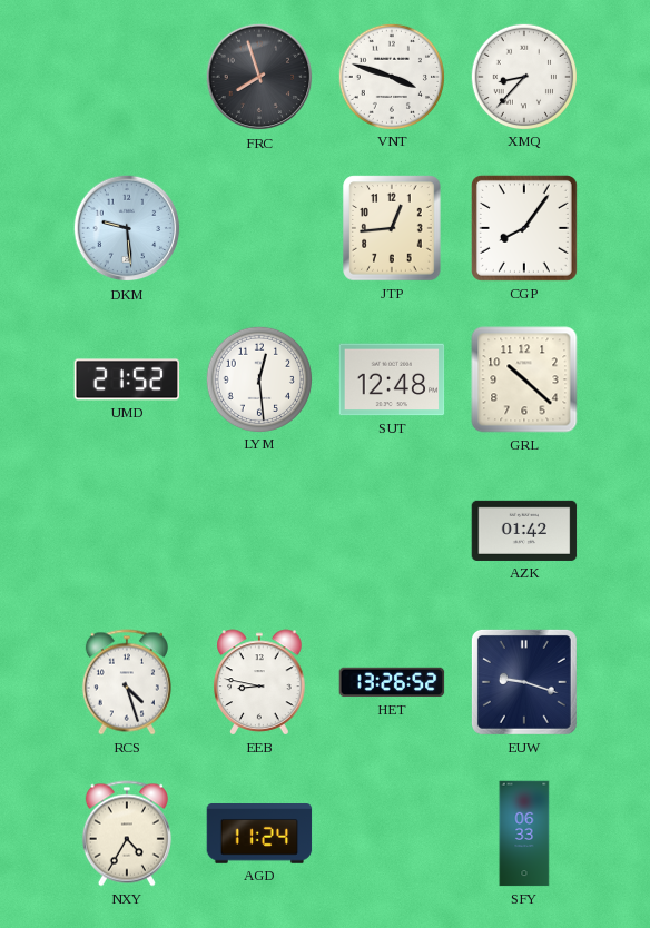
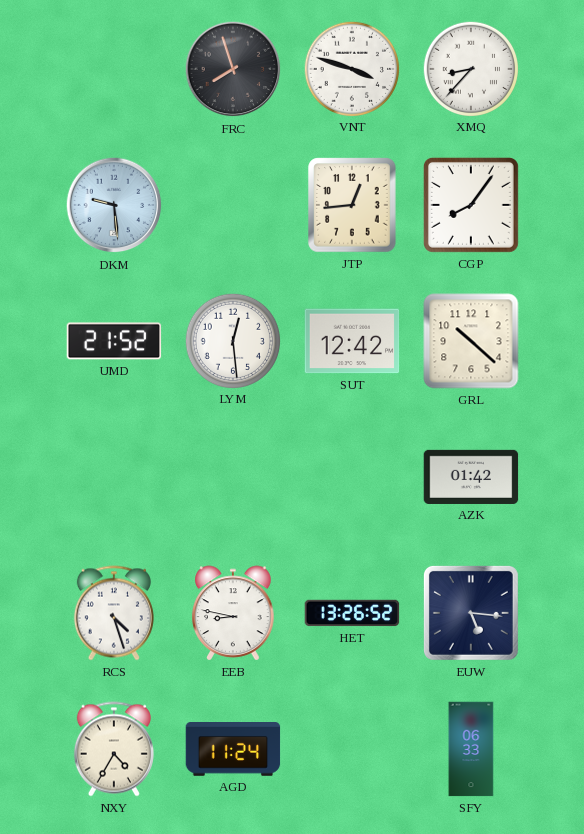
SUT: 12:48 -> 12:42
EUW: 9:18 -> 5:16
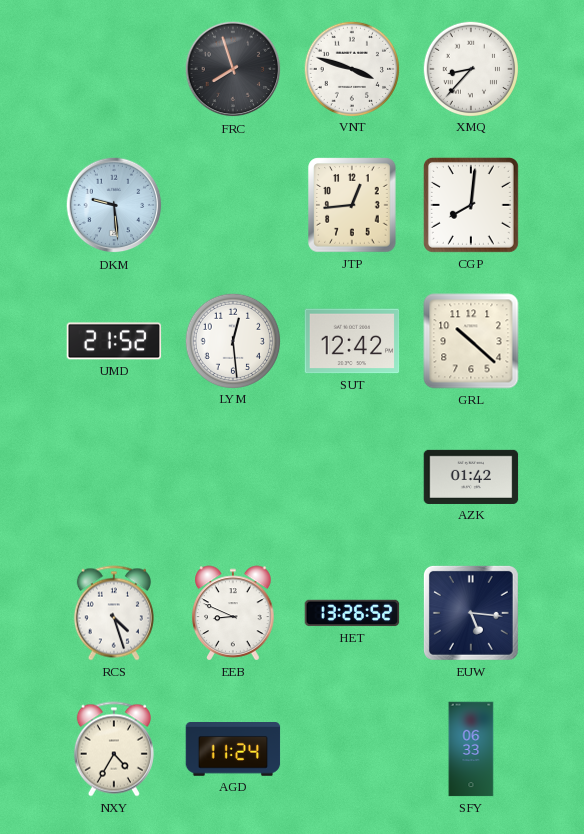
CGP: 8:06 -> 8:01
EEB: 8:47 -> 8:49
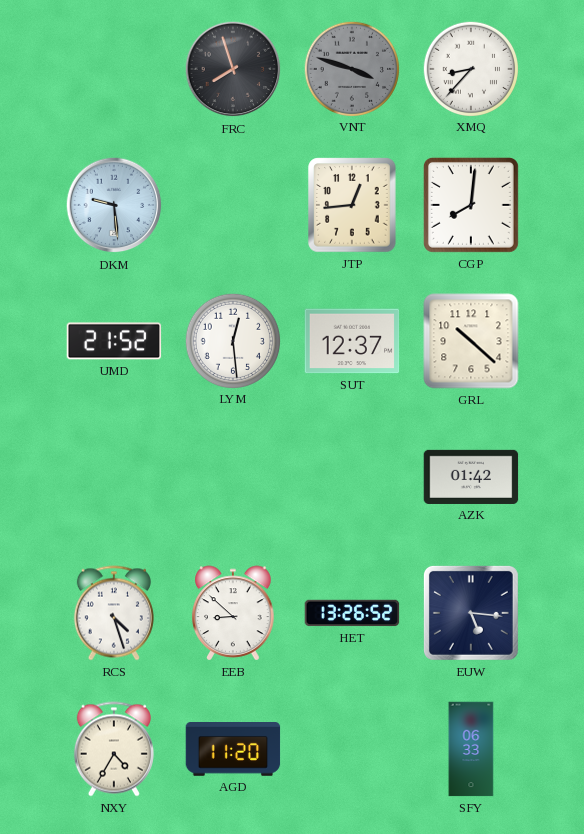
VNT dial: white -> grey
SUT: 12:42 -> 12:37
EEB: 8:49 -> 8:52
AGD: 11:24 -> 11:20
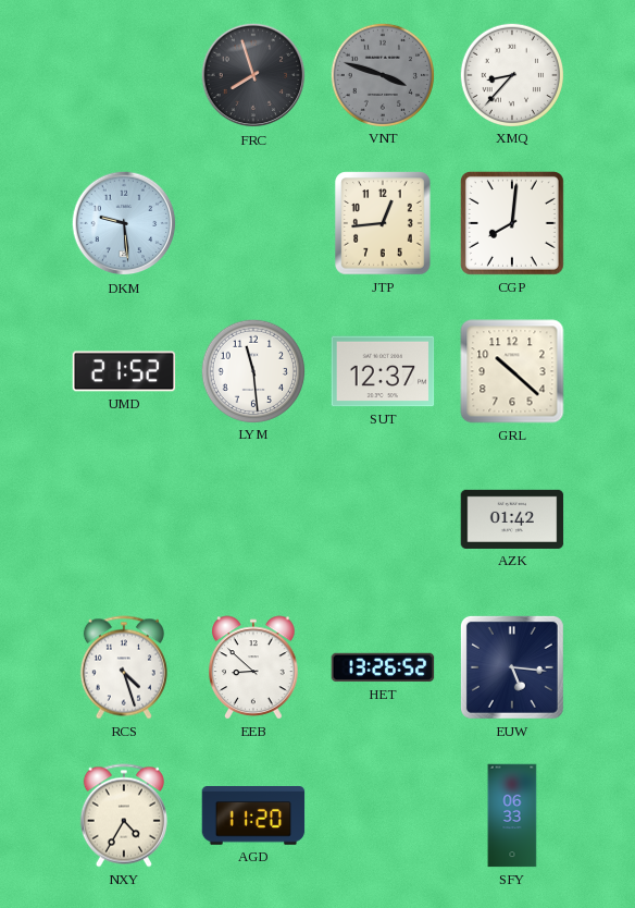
LYM: 12:29 -> 11:29
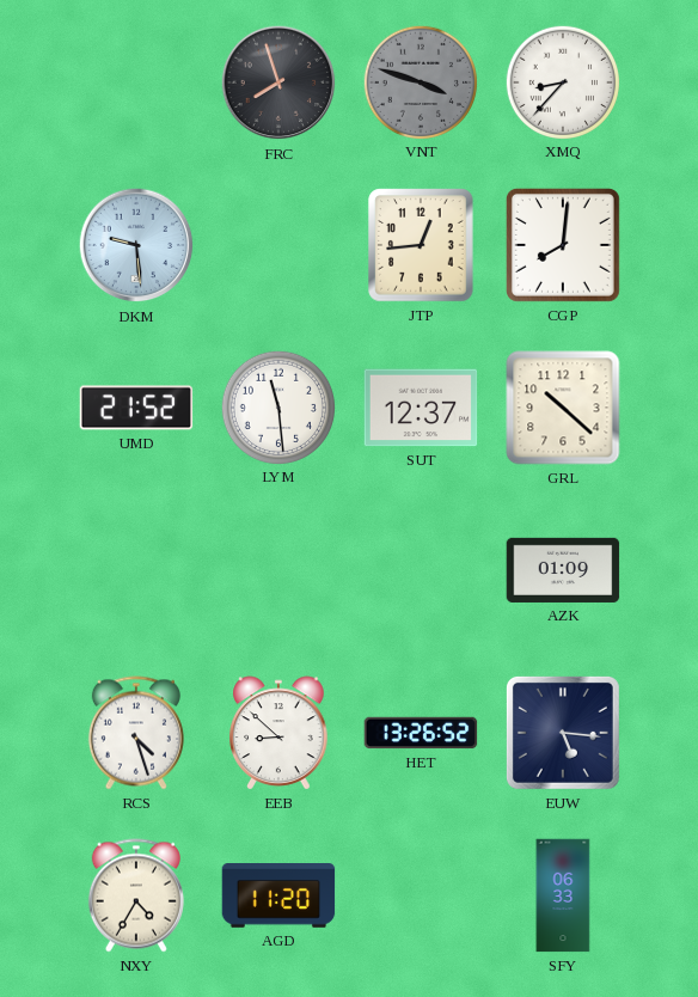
AZK: 01:42 -> 01:09
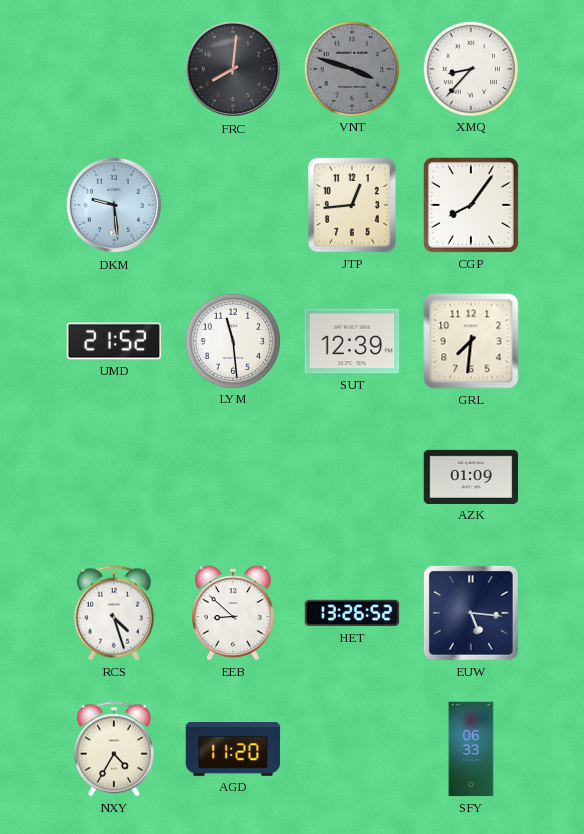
FRC: 7:57 -> 8:01
CGP: 8:01 -> 8:06
SUT: 12:37 -> 12:39
GRL: 10:22 -> 7:31
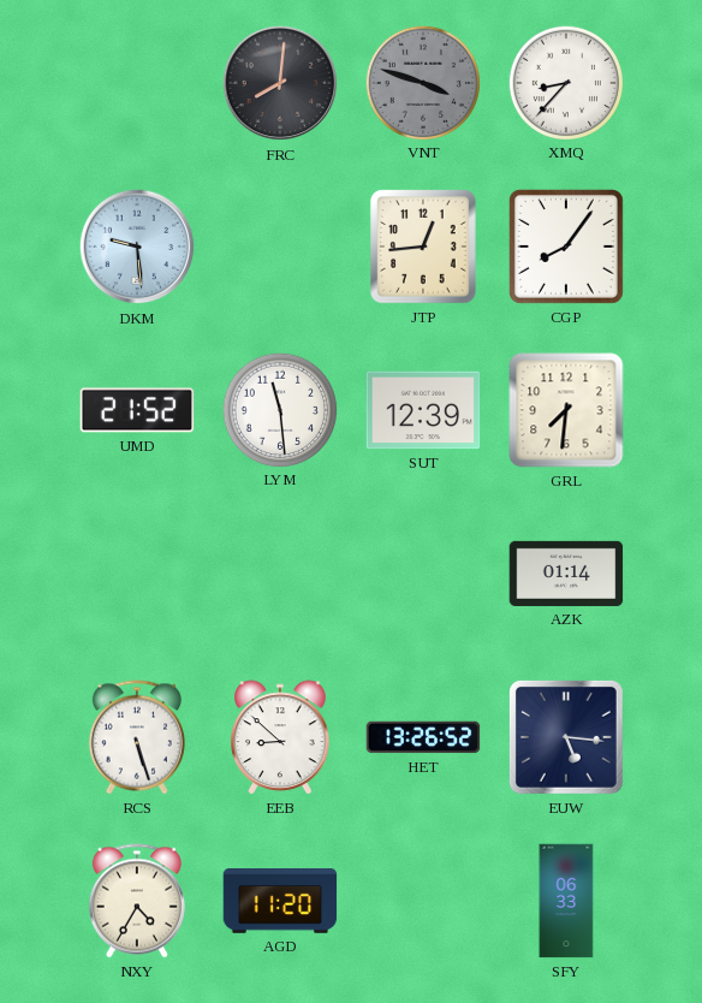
AZK: 01:09 -> 01:14
RCS: 4:27 -> 5:27
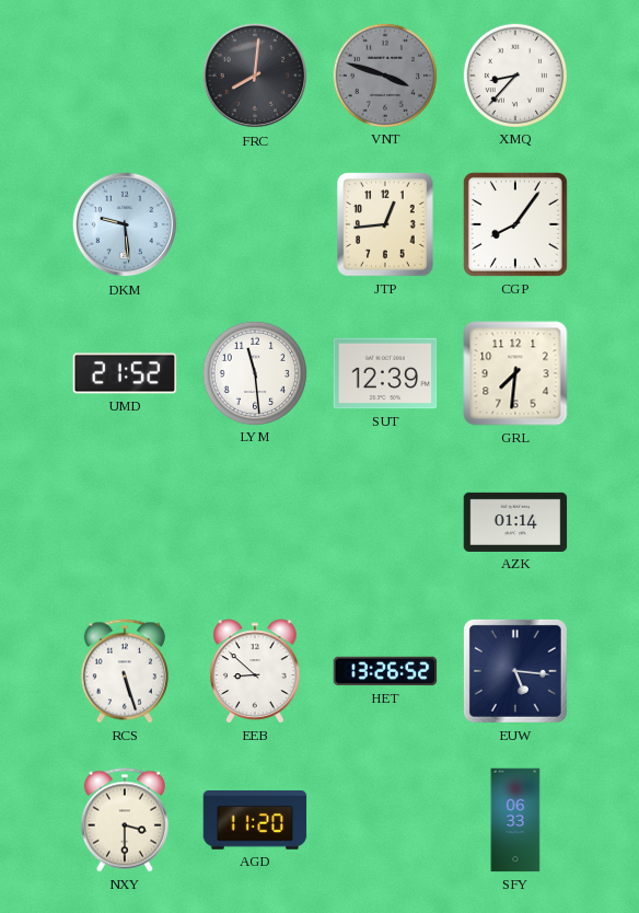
NXY: 4:35 -> 3:30
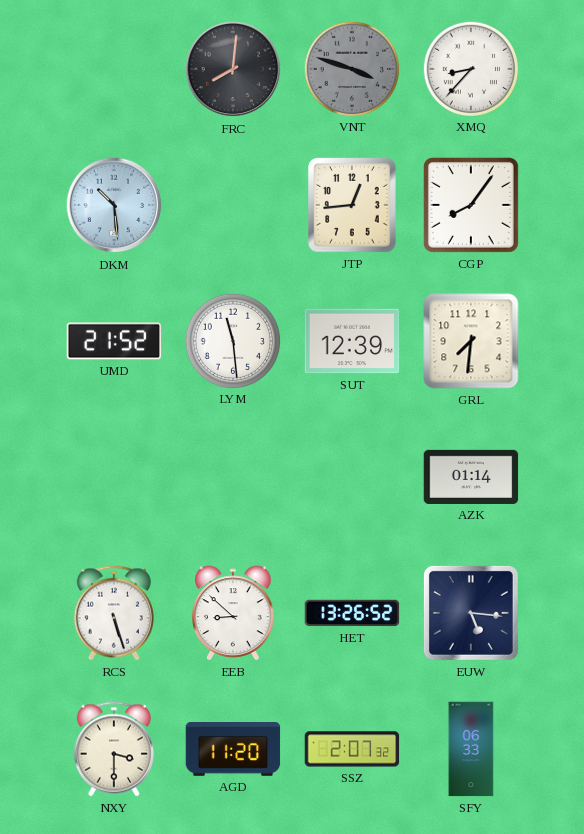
DKM: 9:29 -> 10:29
SSZ: none -> 2:07
